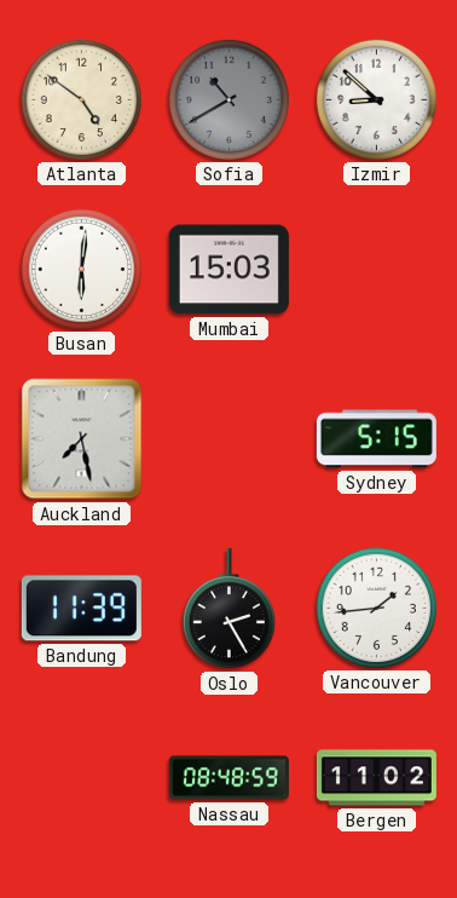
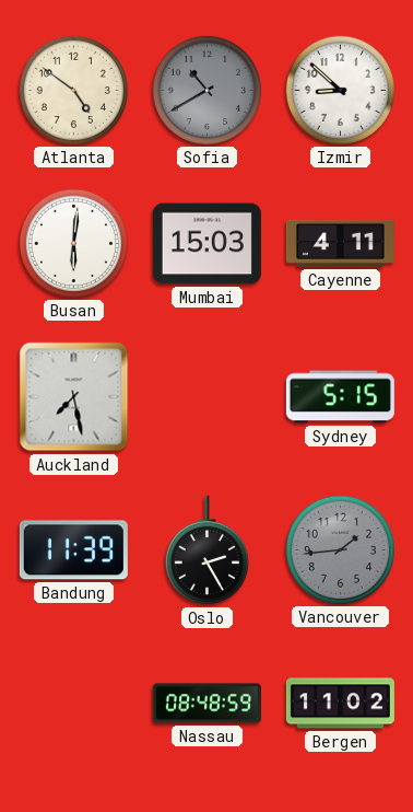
Cayenne: none -> 4:11
Vancouver dial: white -> grey
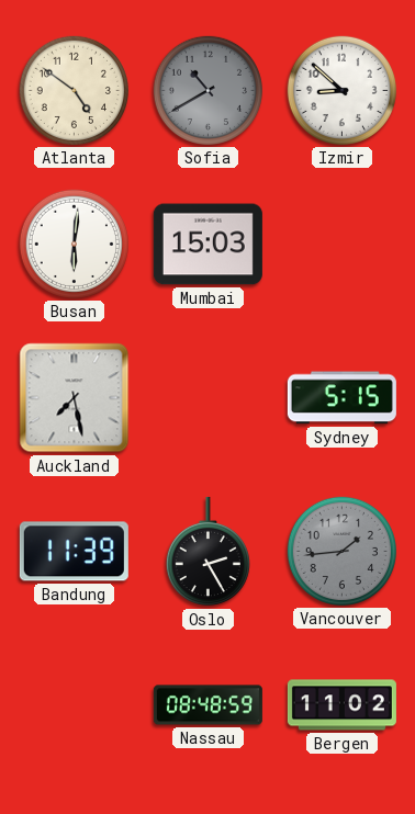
Cayenne: 4:11 -> none
